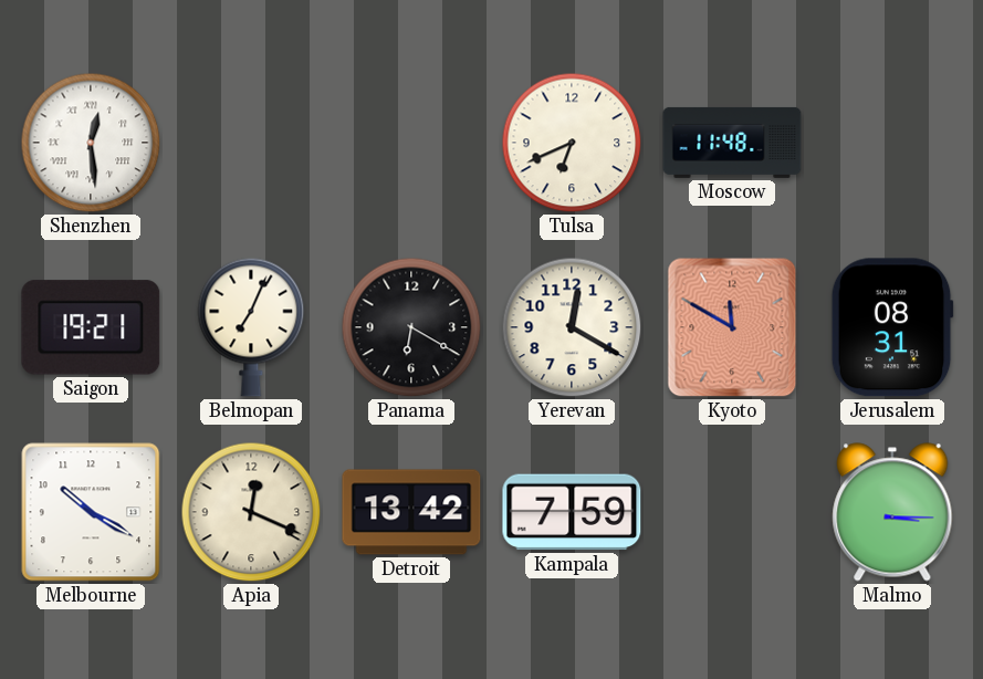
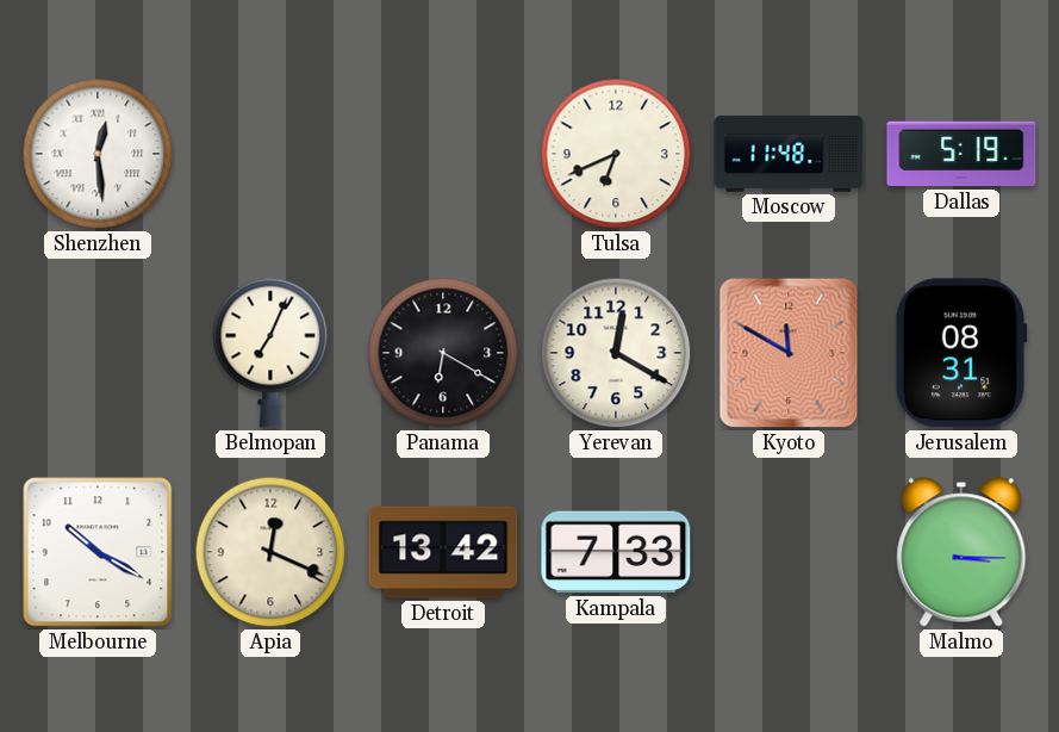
Dallas: none -> 5:19
Saigon: 19:21 -> none
Kampala: 7:59 -> 7:33
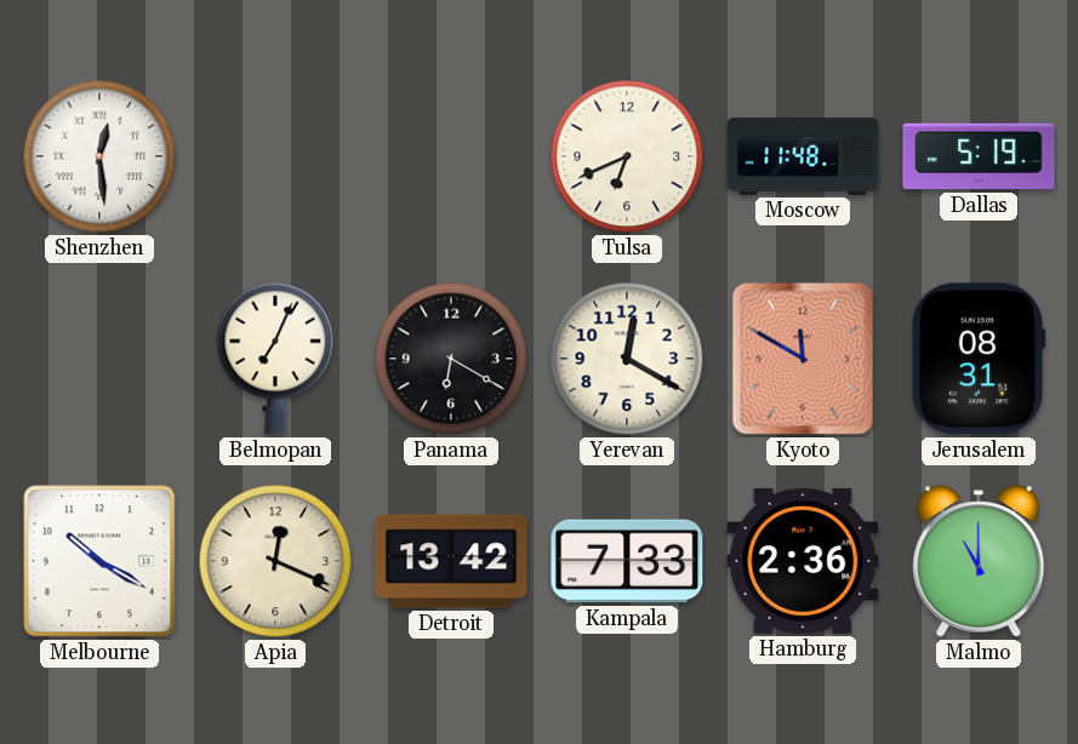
Hamburg: none -> 2:36
Malmo: 3:15 -> 11:00
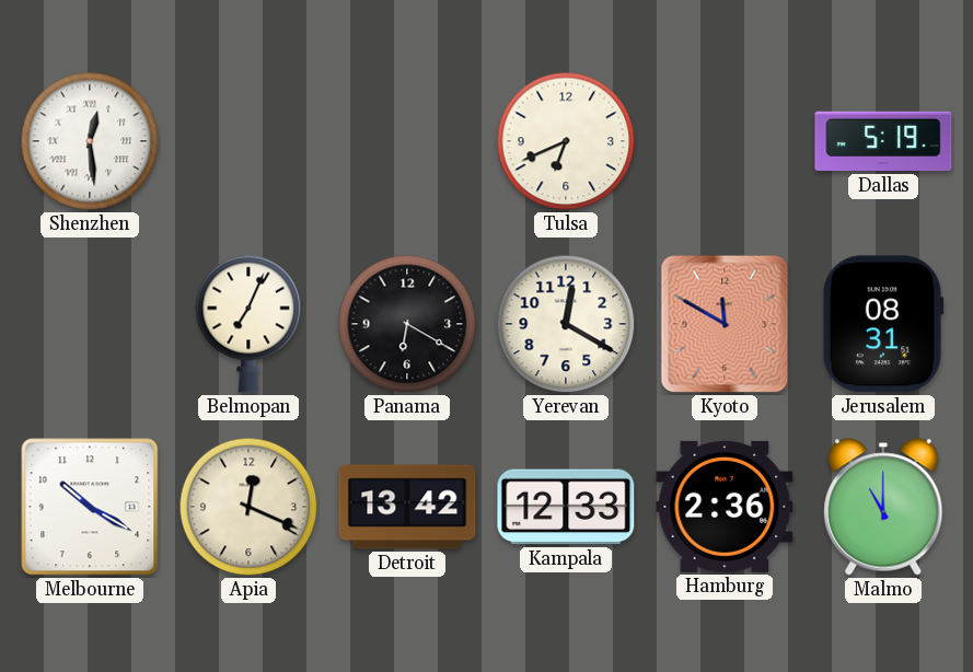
Moscow: 11:48 -> none
Kampala: 7:33 -> 12:33
